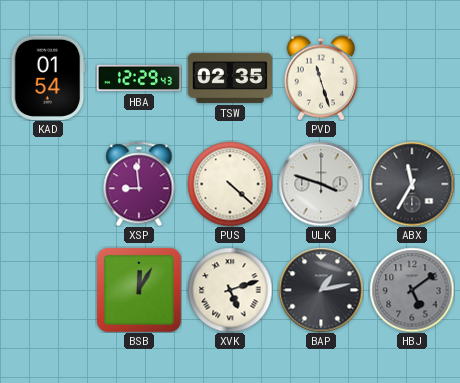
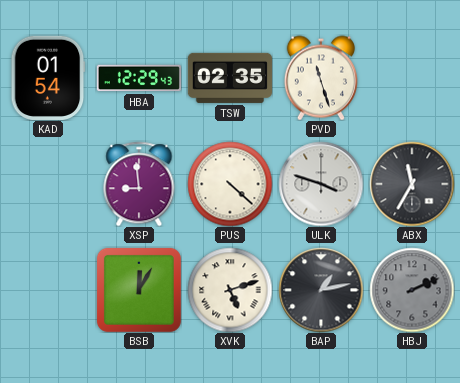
HBJ: 5:09 -> 2:11
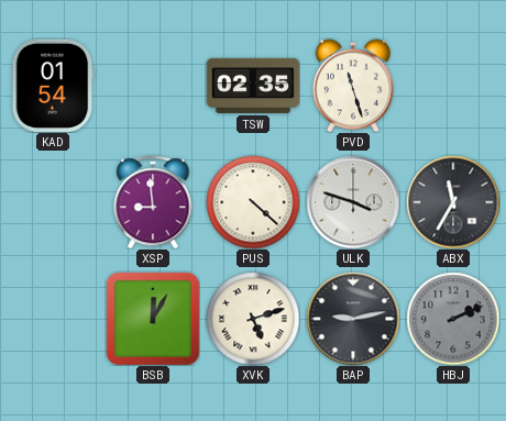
HBA: 12:29 -> none
BAP: 1:13 -> 9:13
